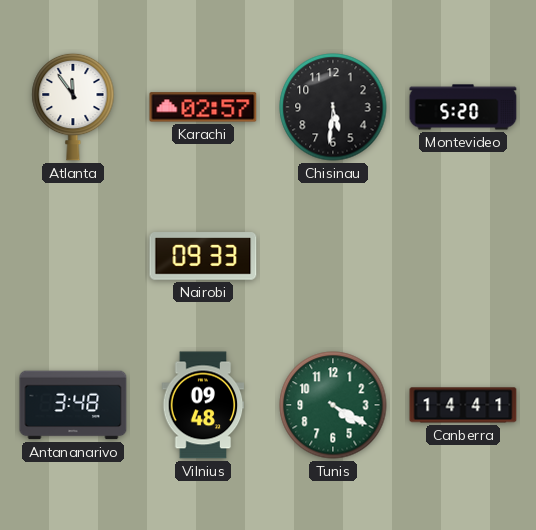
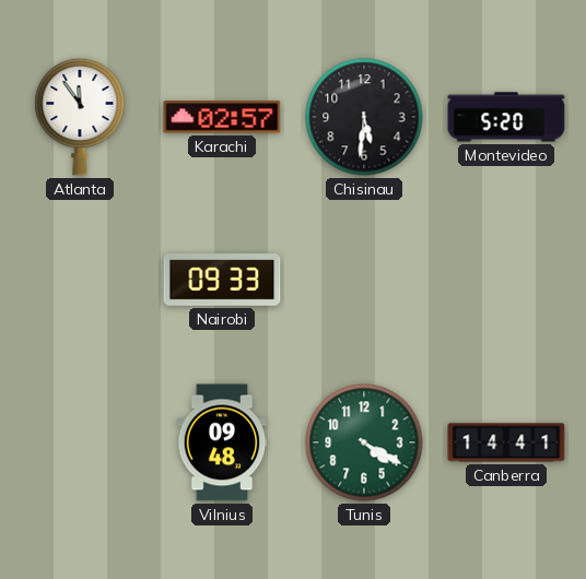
Antananarivo: 3:48 -> none
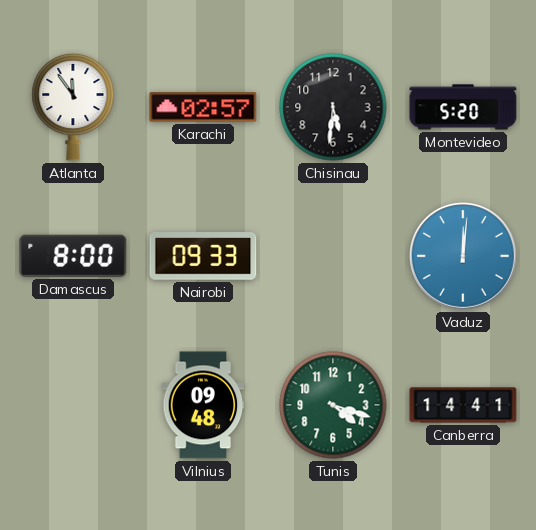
Damascus: none -> 8:00
Vaduz: none -> 12:01
Tunis: 4:20 -> 4:18
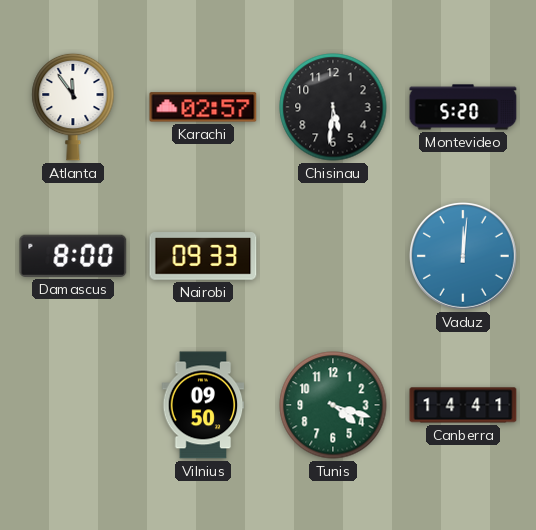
Vilnius: 09:48 -> 09:50
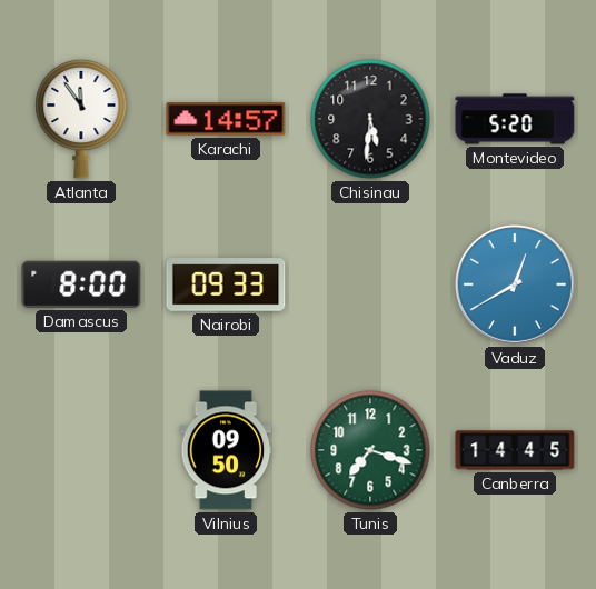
Karachi: 02:57 -> 14:57
Vaduz: 12:01 -> 12:40
Tunis: 4:18 -> 7:18
Canberra: 14:41 -> 14:45
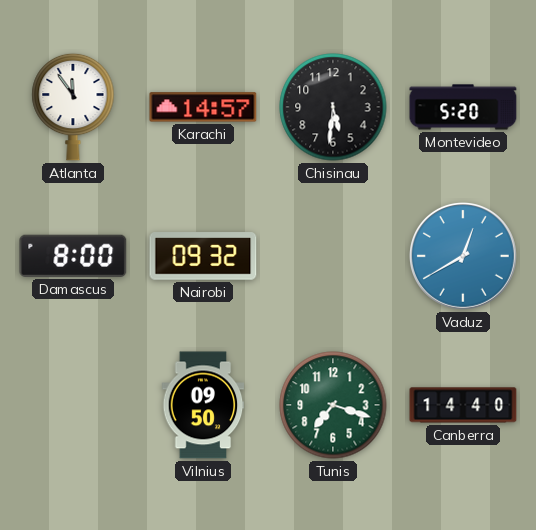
Nairobi: 09:33 -> 09:32
Canberra: 14:45 -> 14:40
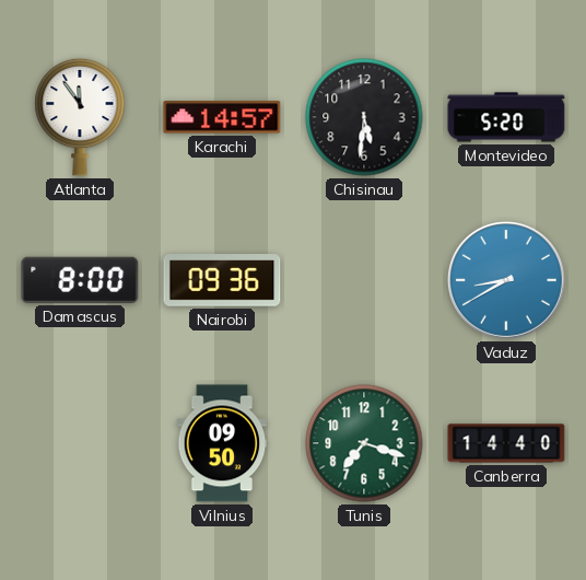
Nairobi: 09:32 -> 09:36
Vaduz: 12:40 -> 8:40
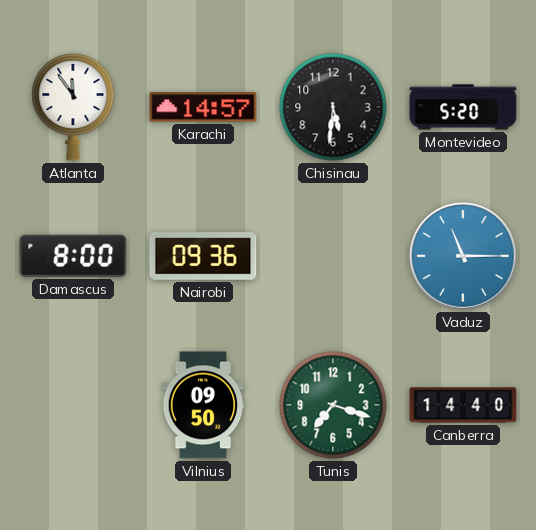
Vaduz: 8:40 -> 11:15
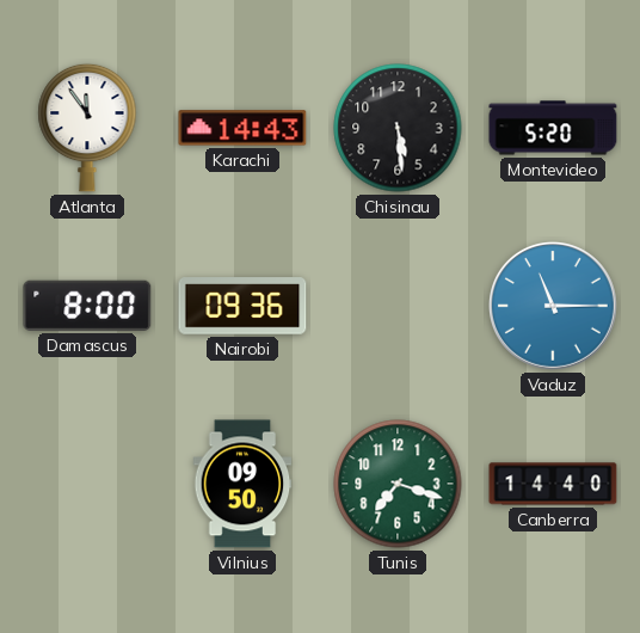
Karachi: 14:57 -> 14:43
Chisinau: 5:31 -> 5:29
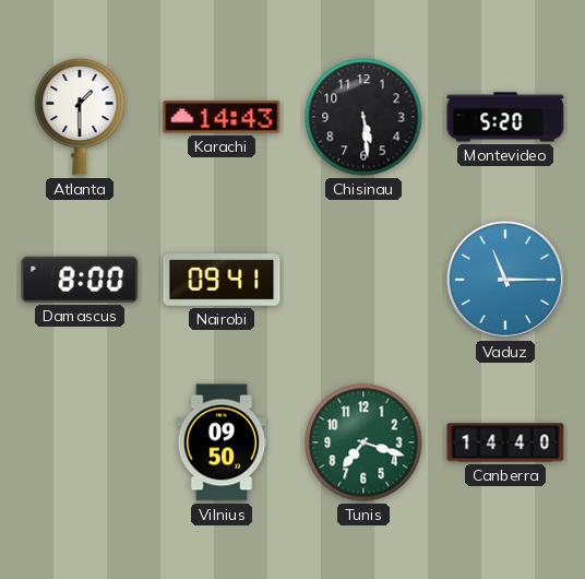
Atlanta: 11:54 -> 1:30
Nairobi: 09:36 -> 09:41
